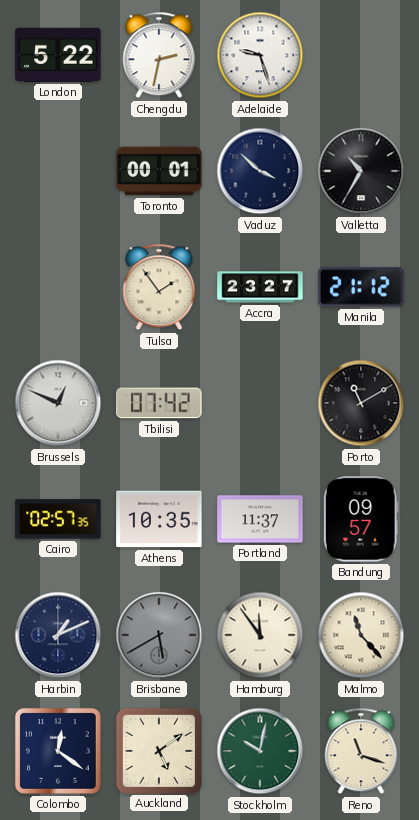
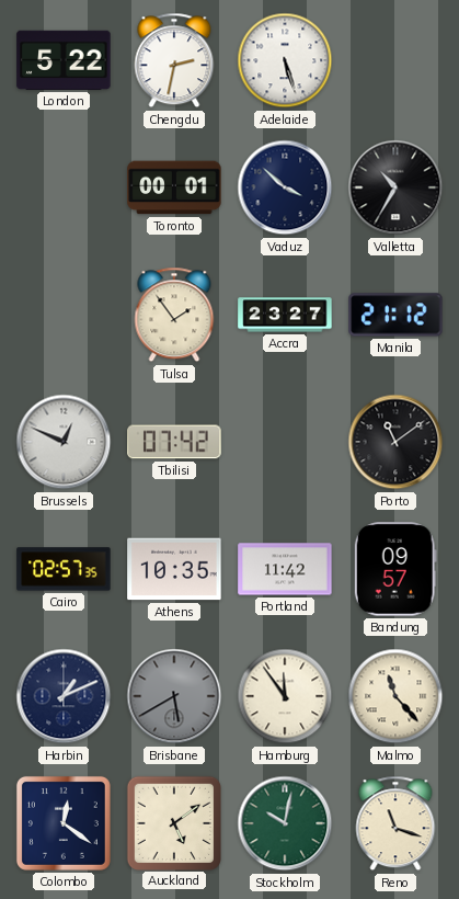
Adelaide: 9:27 -> 5:27
Porto: 11:10 -> 11:09
Portland: 11:37 -> 11:42
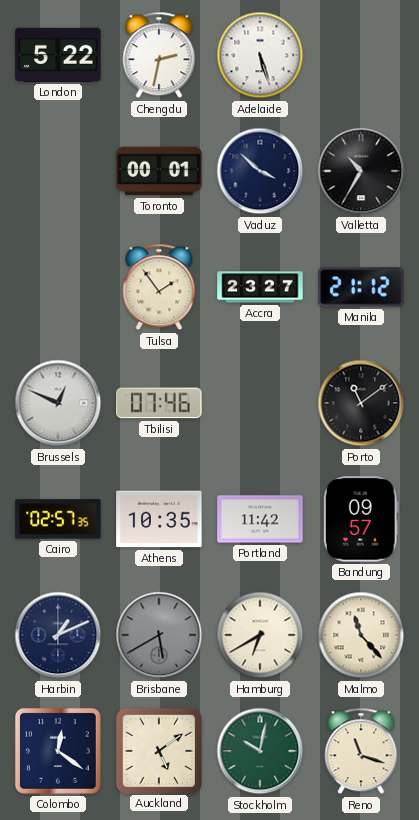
Tbilisi: 07:42 -> 07:46
Hamburg: 11:54 -> 6:40
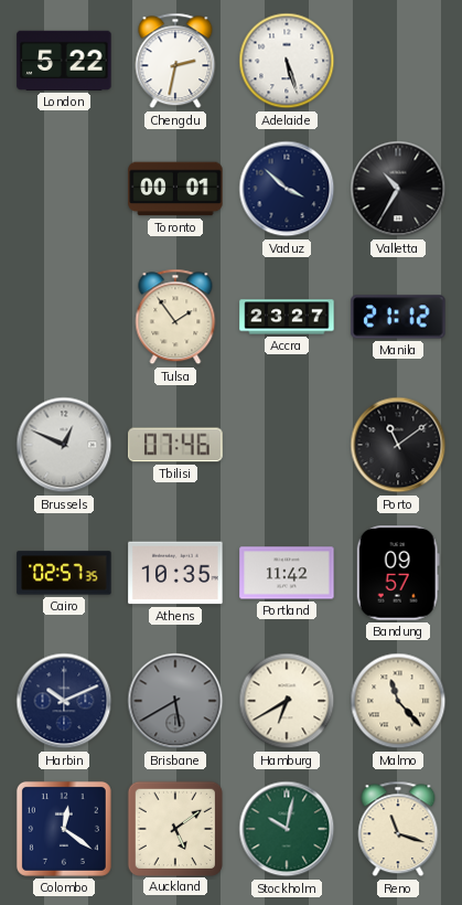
Harbin: 1:11 -> 10:11
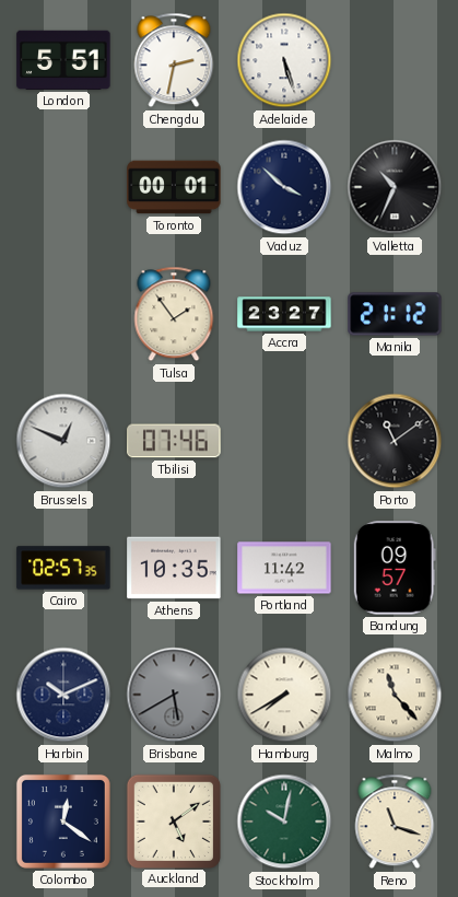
London: 5:22 -> 5:51
Valletta: 10:35 -> 10:34
Hamburg: 6:40 -> 7:40
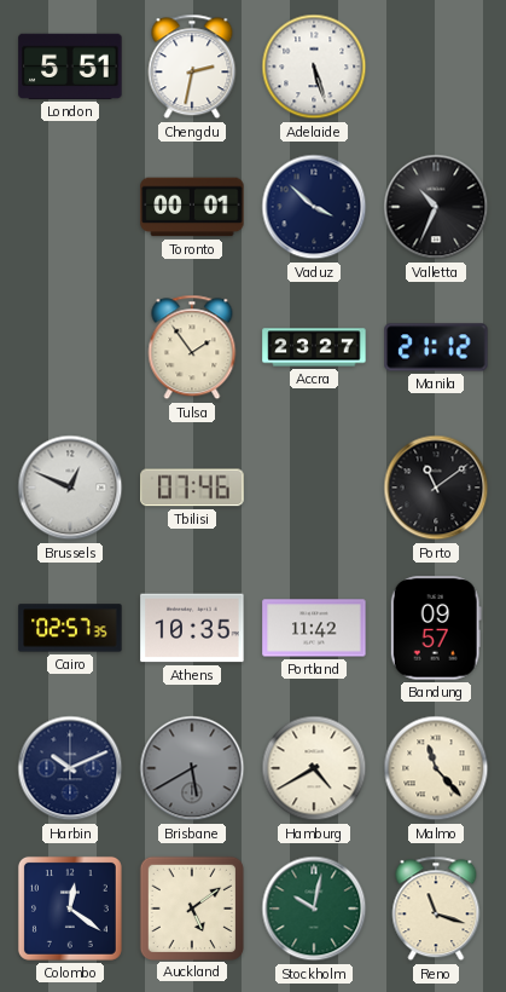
Hamburg: 7:40 -> 4:40
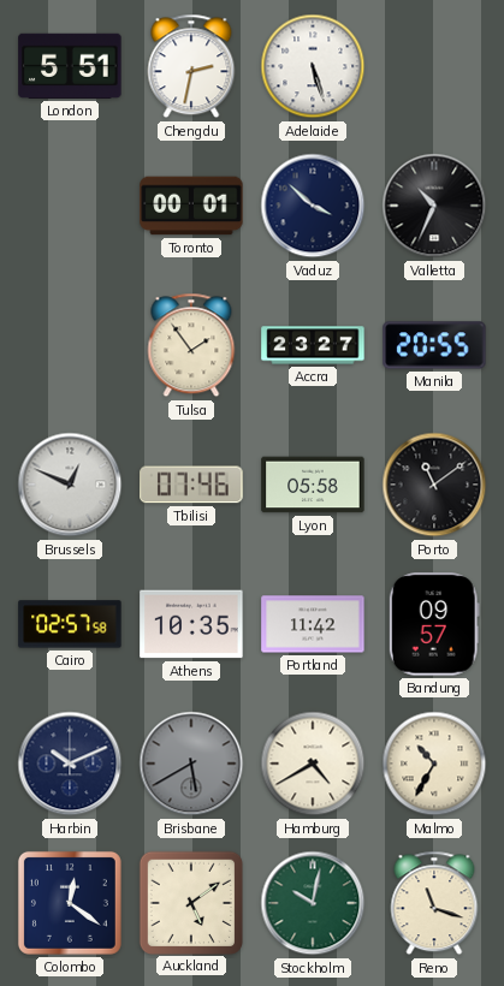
Manila: 21:12 -> 20:55
Lyon: none -> 05:58
Cairo: 02:57:35 -> 02:57:58
Malmo: 11:23 -> 10:35
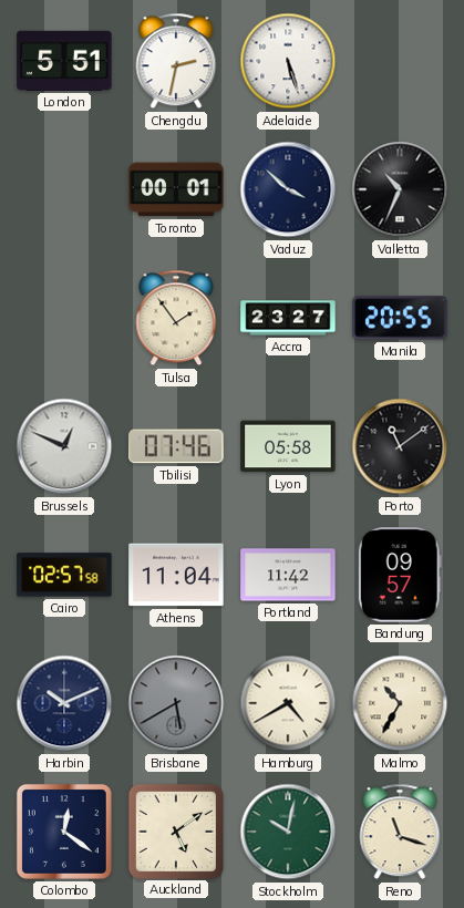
Athens: 10:35 -> 11:04
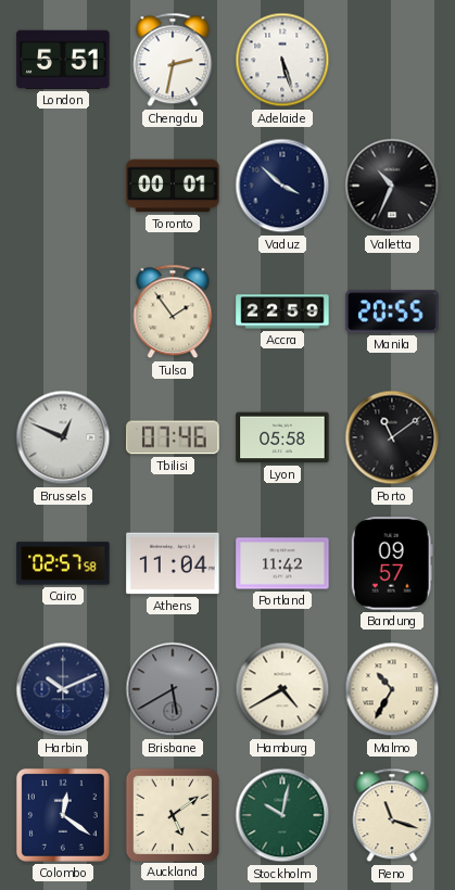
Accra: 23:27 -> 22:59
